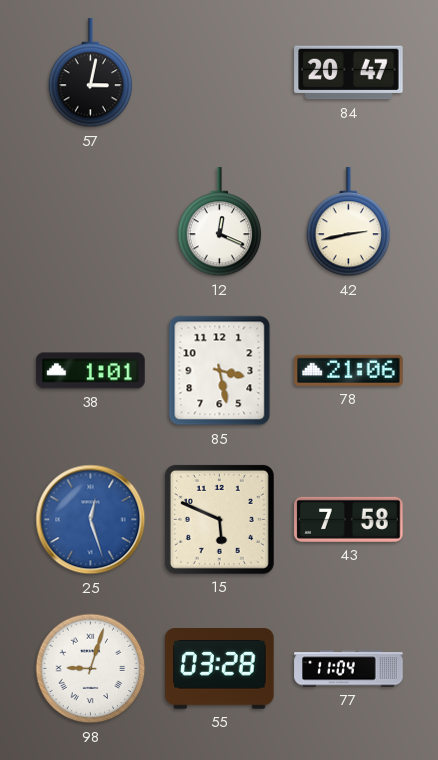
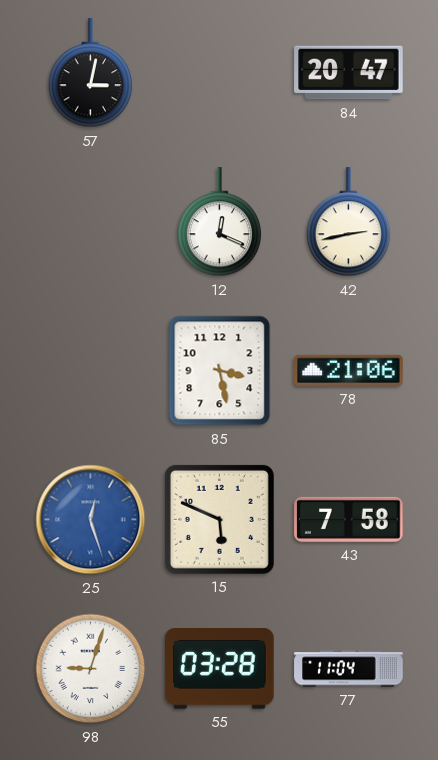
38: 1:01 -> none
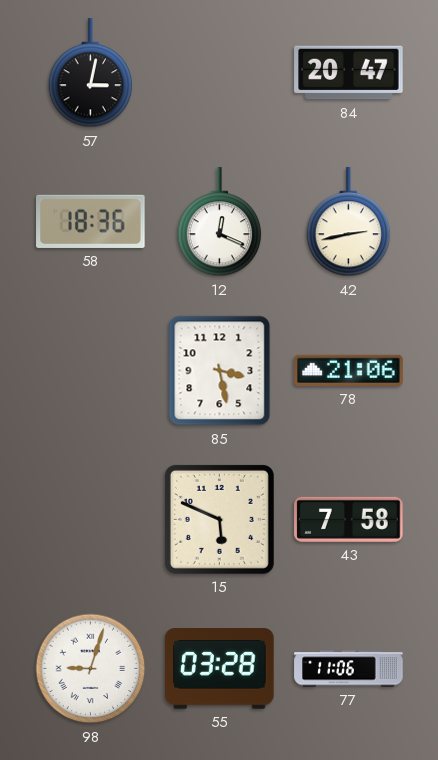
58: none -> 18:36
25: 12:27 -> none
77: 11:04 -> 11:06
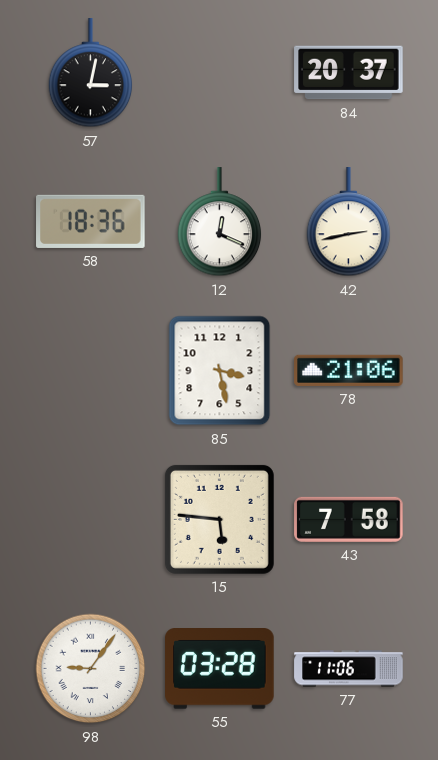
84: 20:47 -> 20:37
15: 5:49 -> 5:46
98: 9:03 -> 9:06
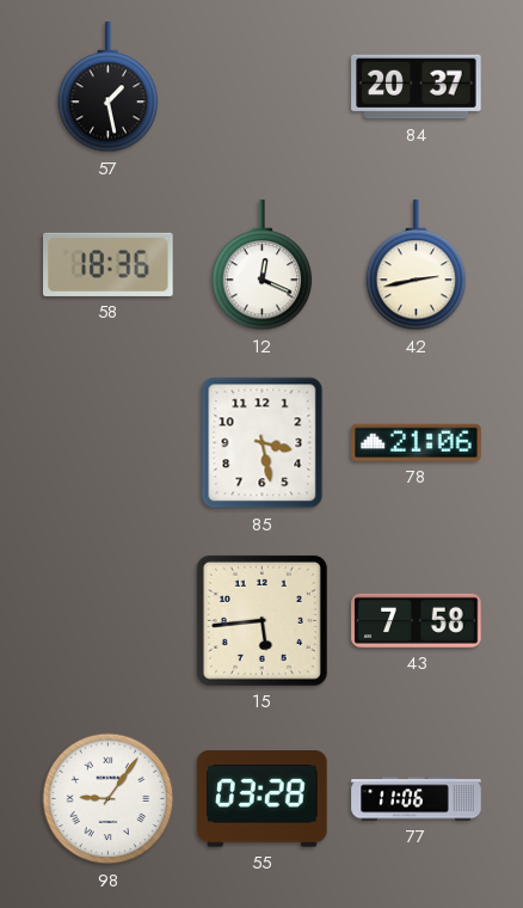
57: 3:02 -> 1:28
15: 5:46 -> 5:44
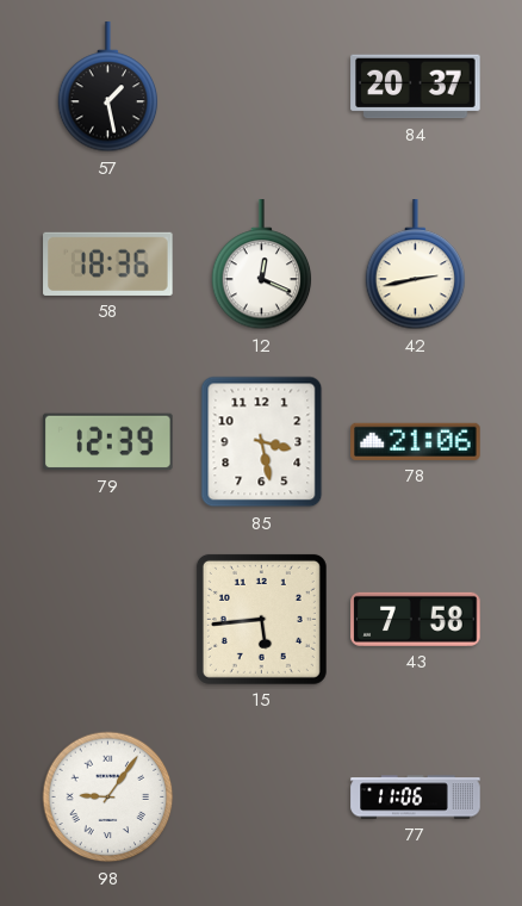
79: none -> 12:39
55: 03:28 -> none
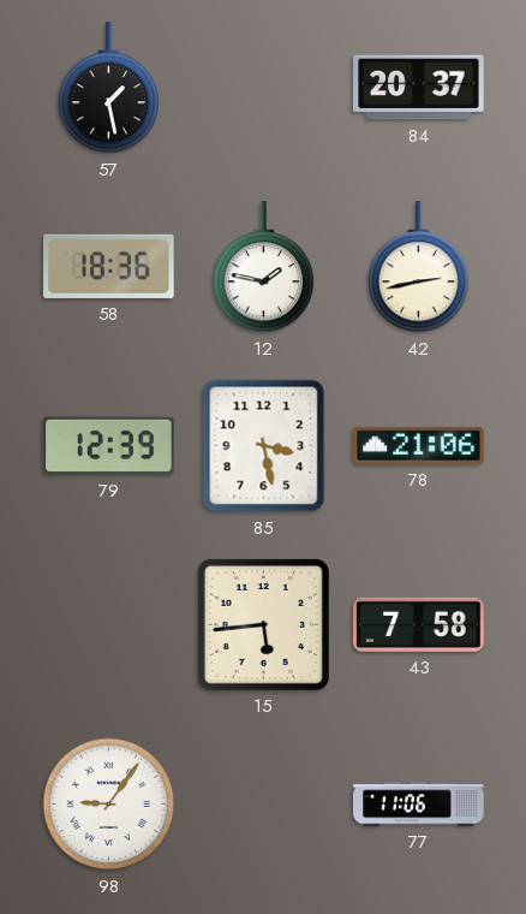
12: 12:19 -> 1:47
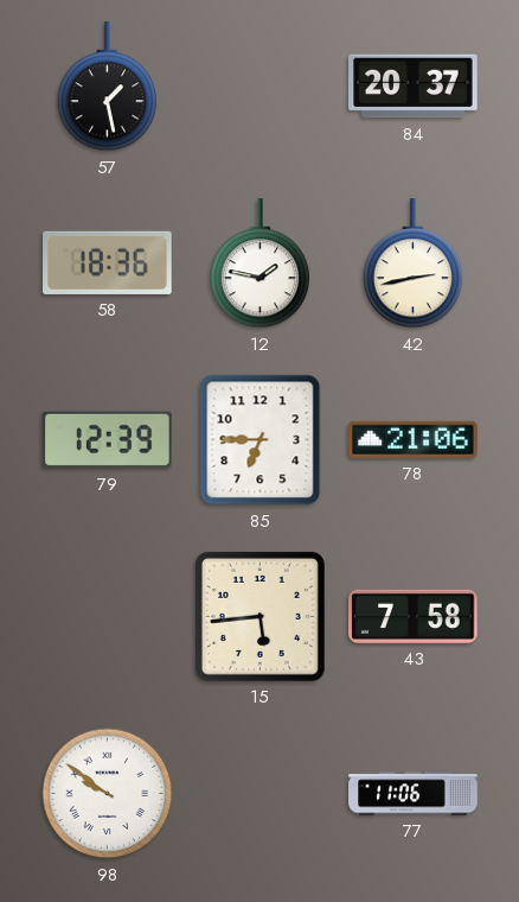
85: 3:28 -> 6:45
98: 9:06 -> 9:51
